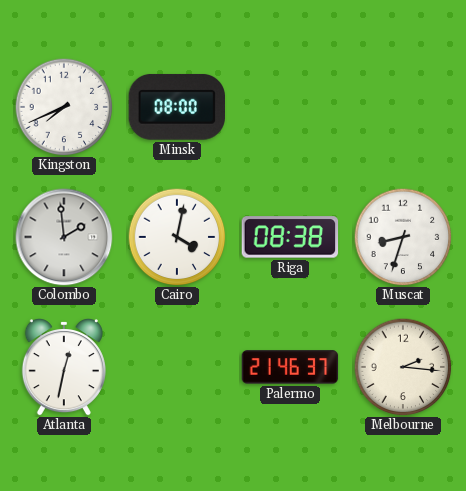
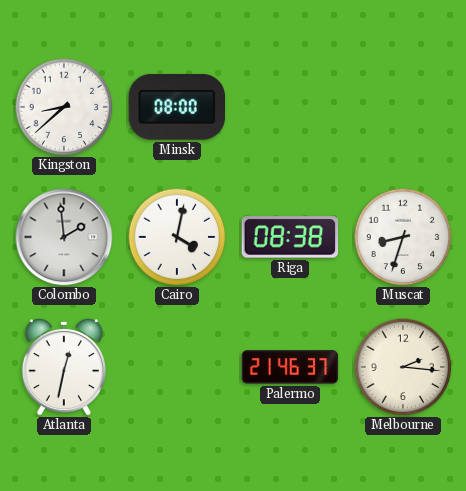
Kingston: 7:41 -> 8:38
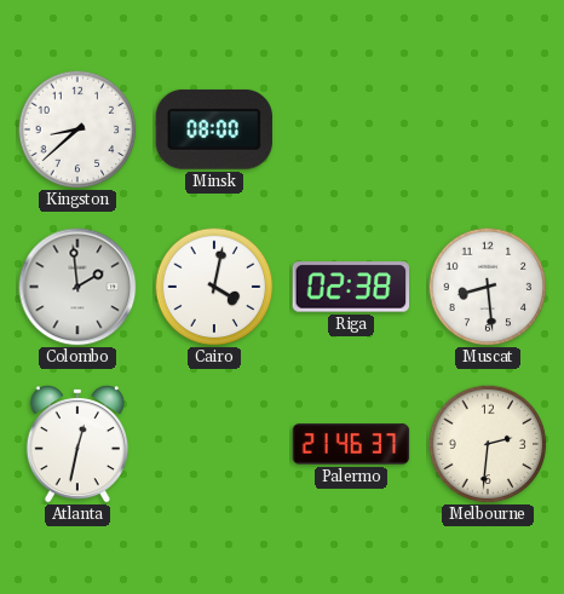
Riga: 08:38 -> 02:38
Muscat: 8:33 -> 8:29
Melbourne: 2:16 -> 2:31
